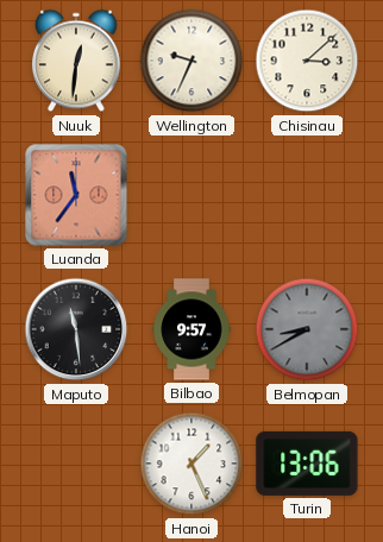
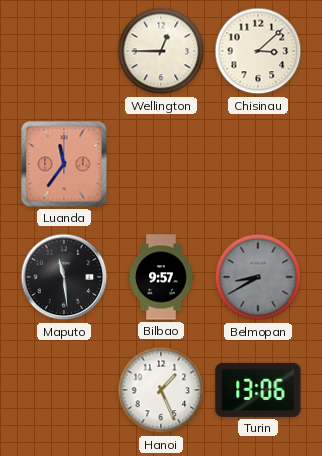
Nuuk: 12:31 -> none
Wellington: 9:34 -> 12:45
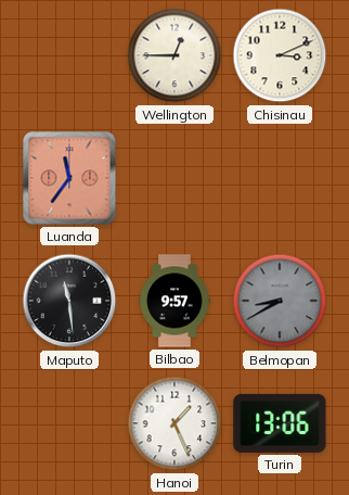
Chisinau: 3:08 -> 3:11
